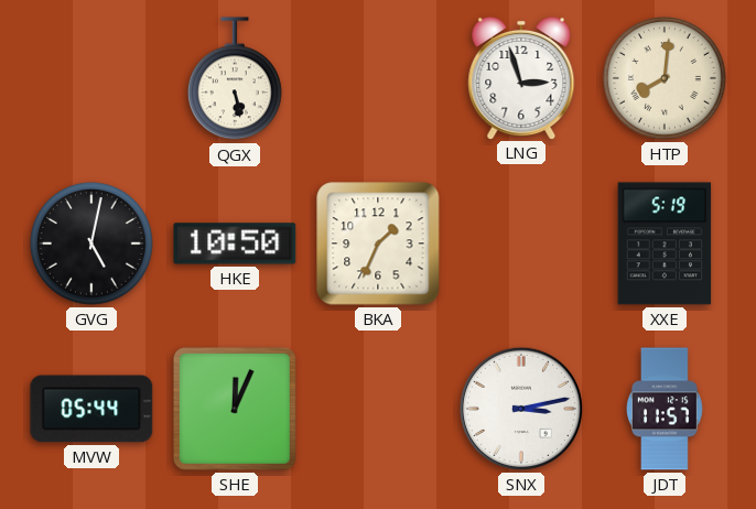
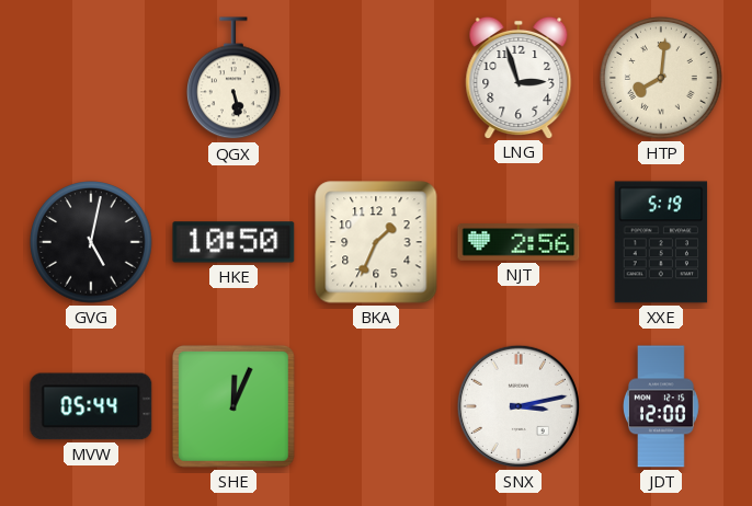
NJT: none -> 2:56
JDT: 11:57 -> 12:00
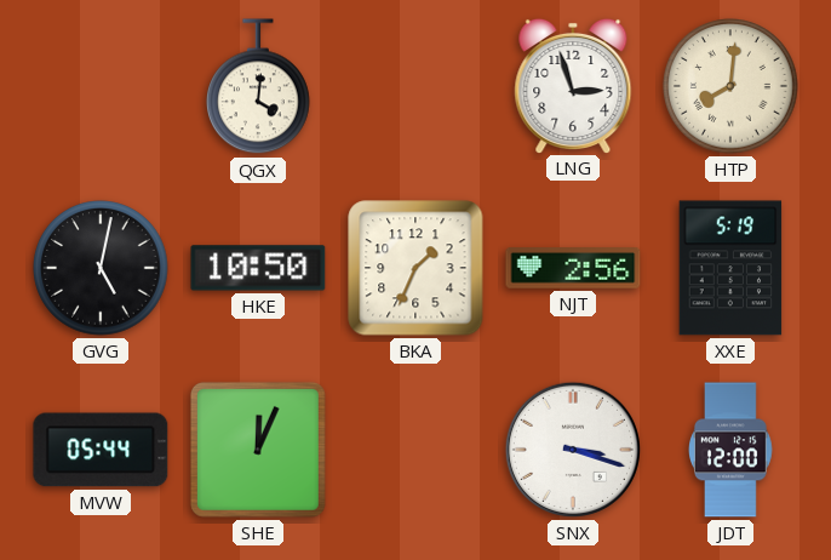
QGX: 5:28 -> 4:01
SNX: 3:13 -> 3:18
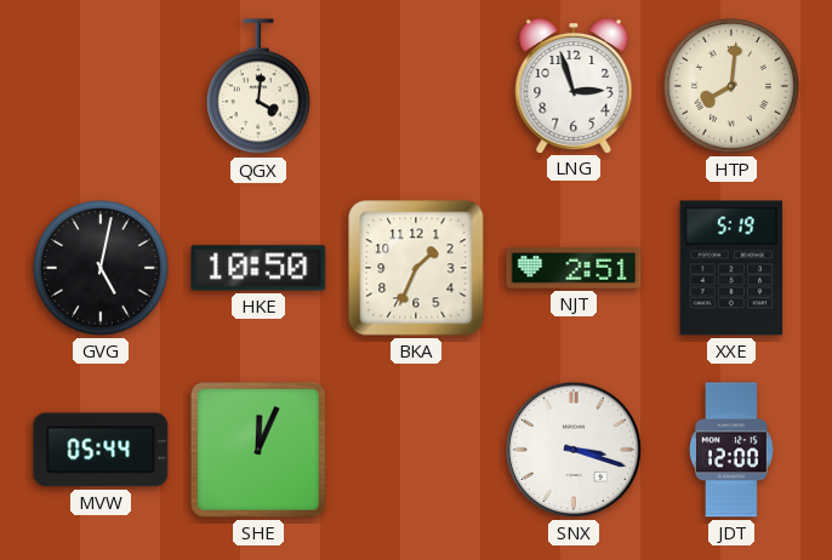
NJT: 2:56 -> 2:51
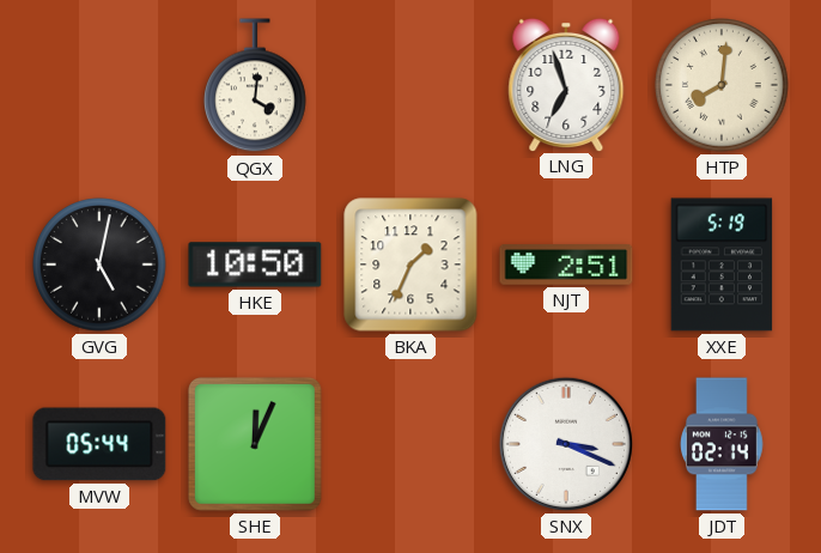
LNG: 2:57 -> 6:57
SNX: 3:18 -> 3:19
JDT: 12:00 -> 02:14
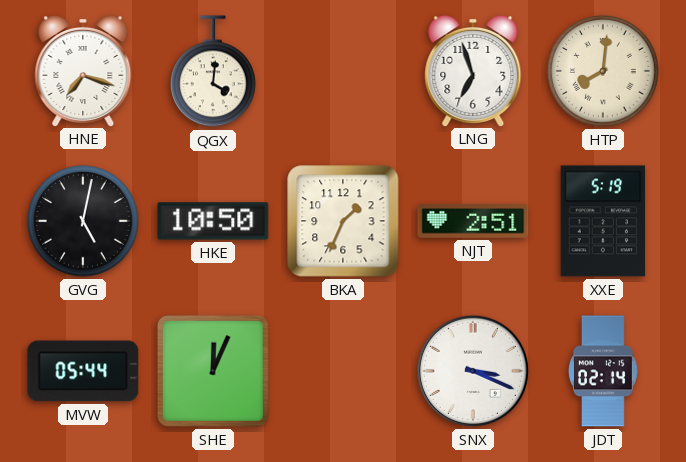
HNE: none -> 7:18
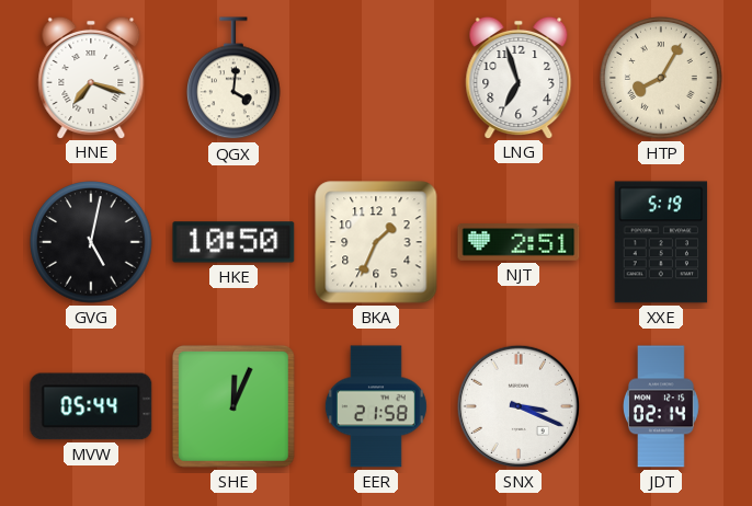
HTP: 8:01 -> 8:05
EER: none -> 21:58
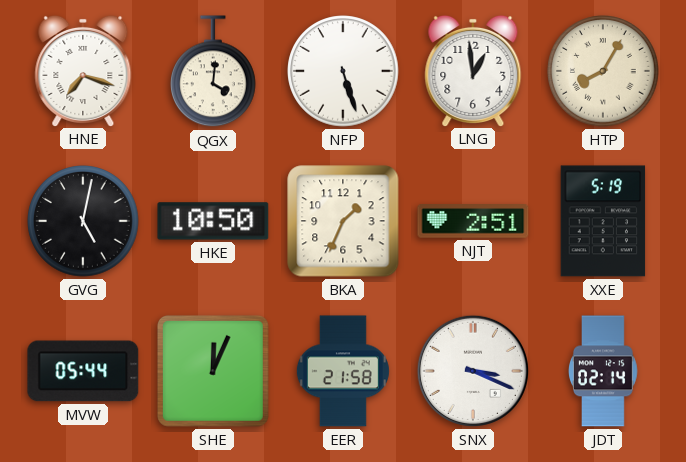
NFP: none -> 5:27
LNG: 6:57 -> 12:59
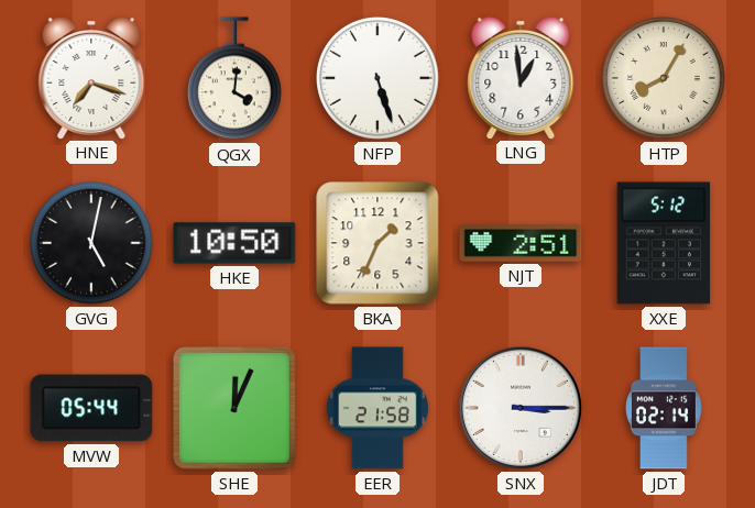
XXE: 5:19 -> 5:12
SNX: 3:19 -> 3:15
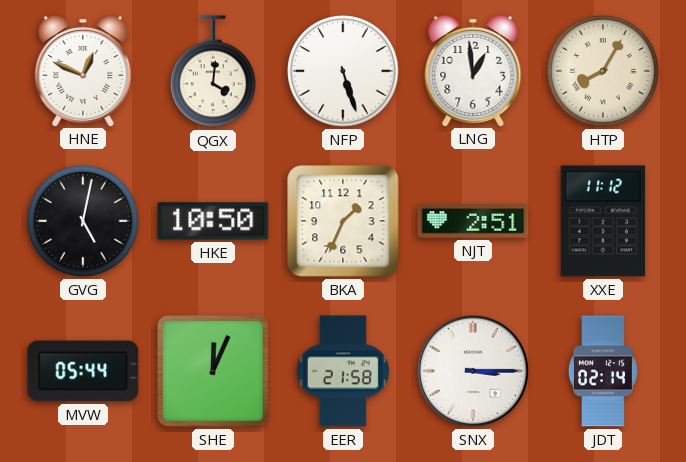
HNE: 7:18 -> 12:49
XXE: 5:12 -> 11:12
